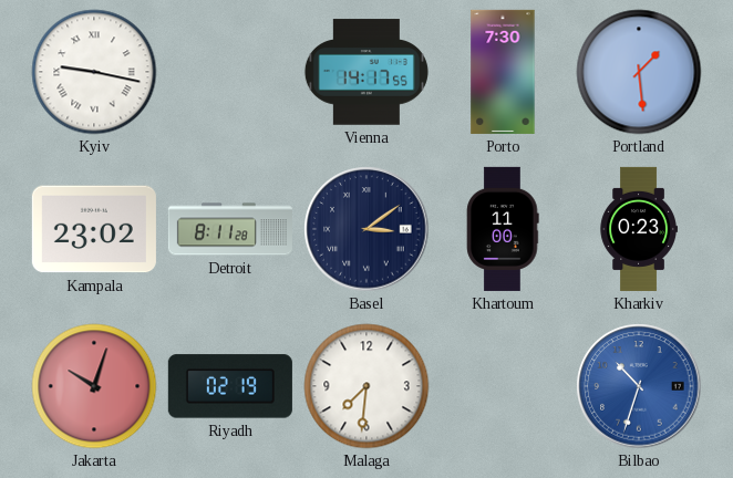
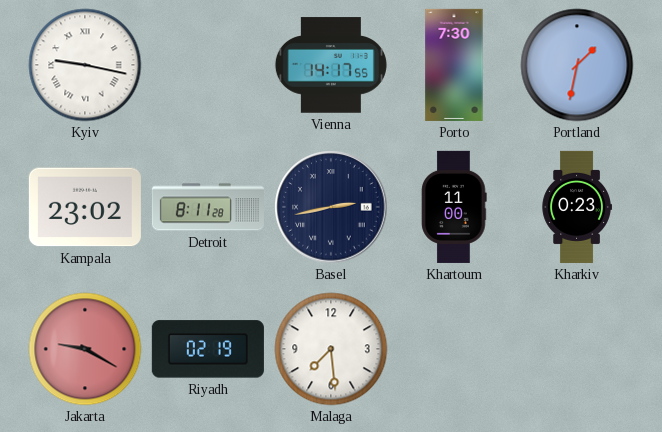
Portland: 1:29 -> 1:32
Basel: 3:09 -> 2:43
Jakarta: 10:03 -> 9:20
Malaga: 7:31 -> 7:29
Bilbao: 10:33 -> none
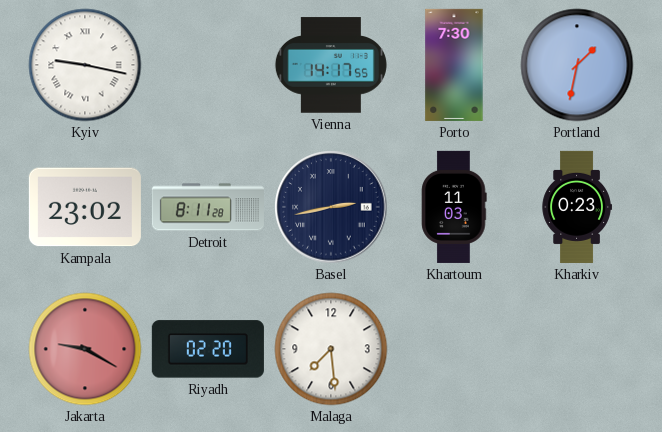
Khartoum: 11:00 -> 11:03
Riyadh: 02:19 -> 02:20
